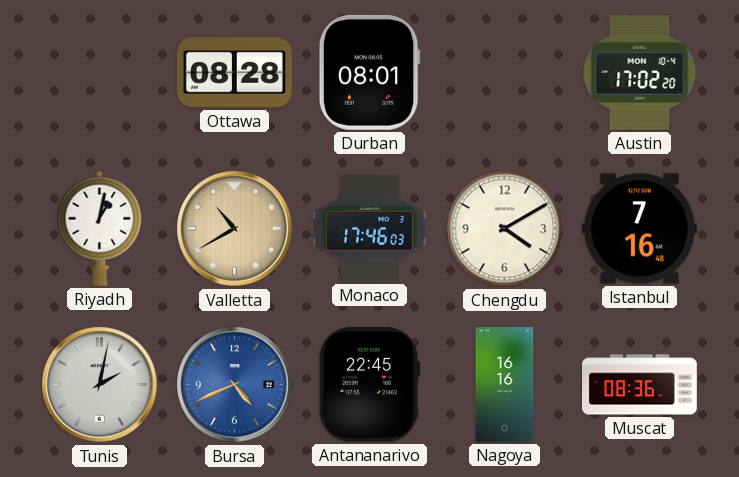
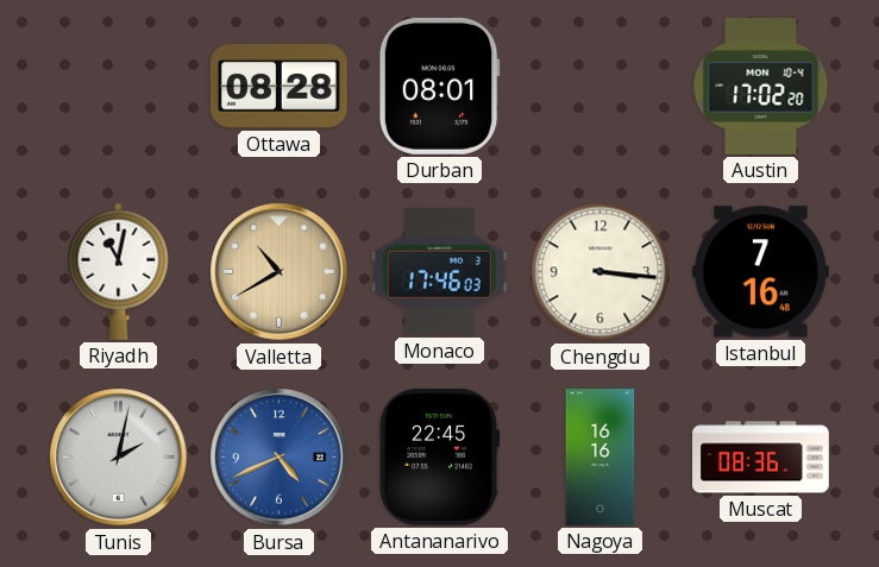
Riyadh: 1:02 -> 11:02
Chengdu: 4:10 -> 3:16
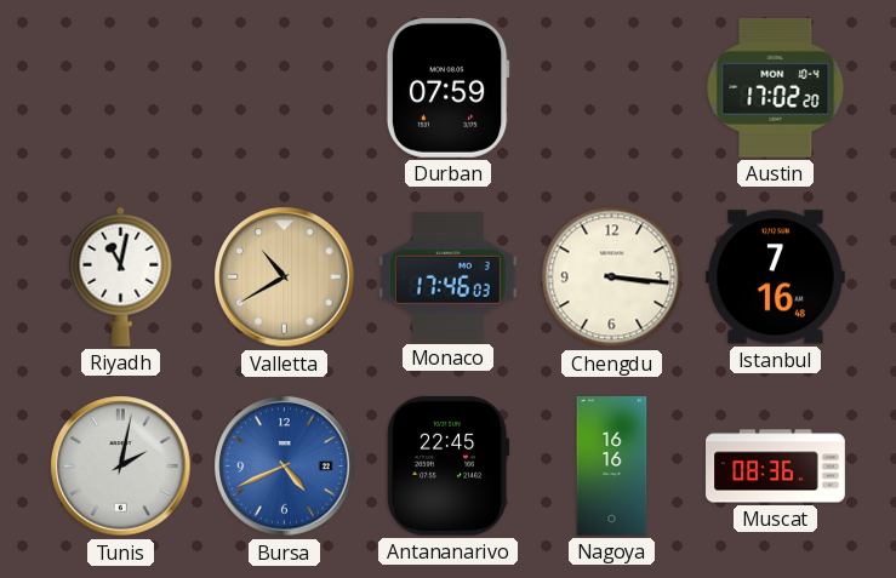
Ottawa: 08:28 -> none
Durban: 08:01 -> 07:59
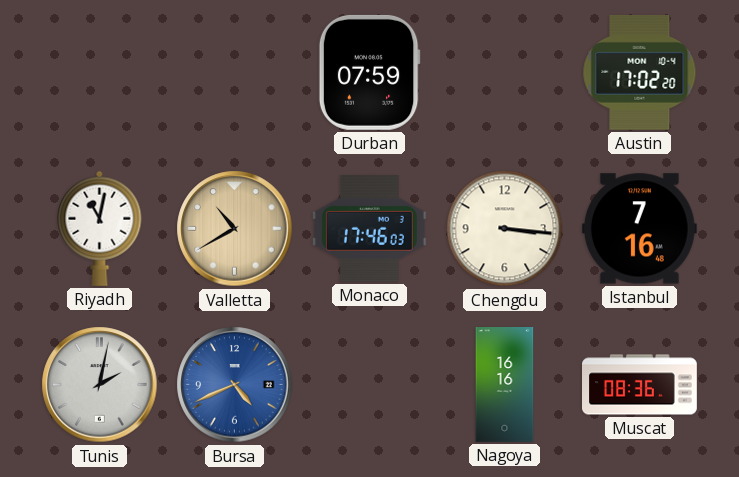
Antananarivo: 22:45 -> none
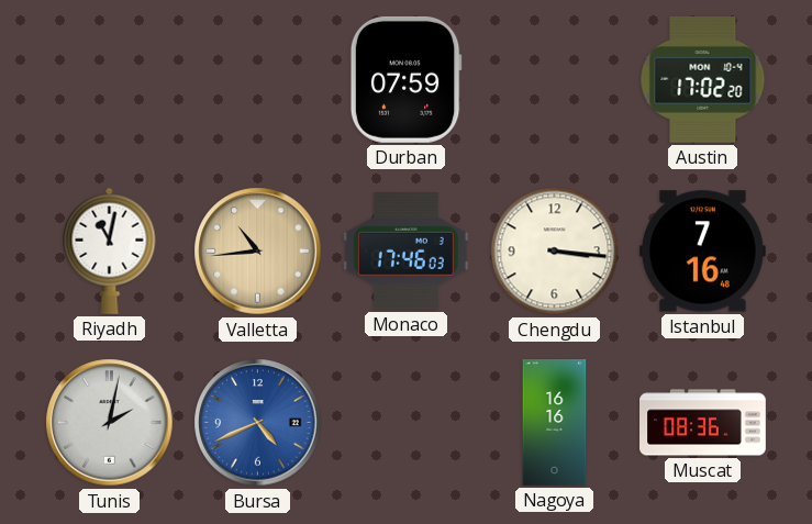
Valletta: 10:40 -> 10:44
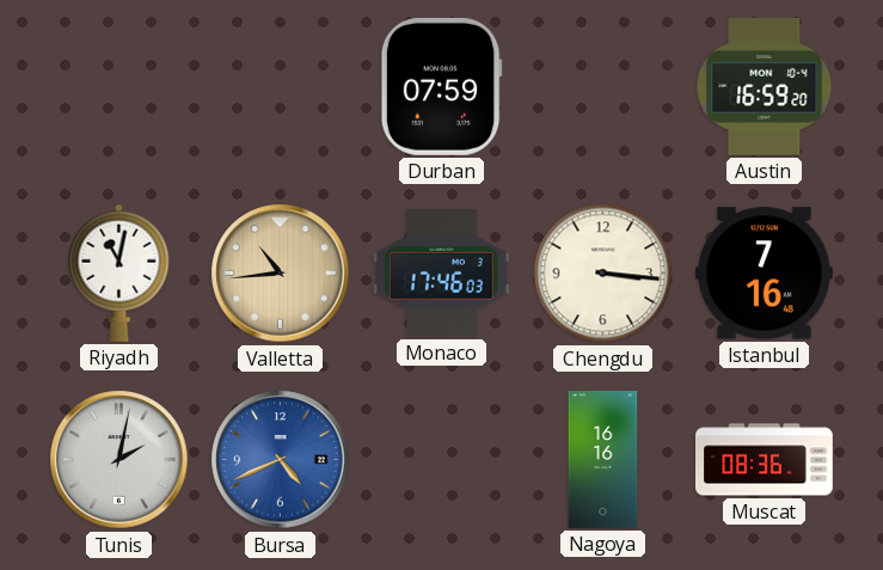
Austin: 17:02 -> 16:59
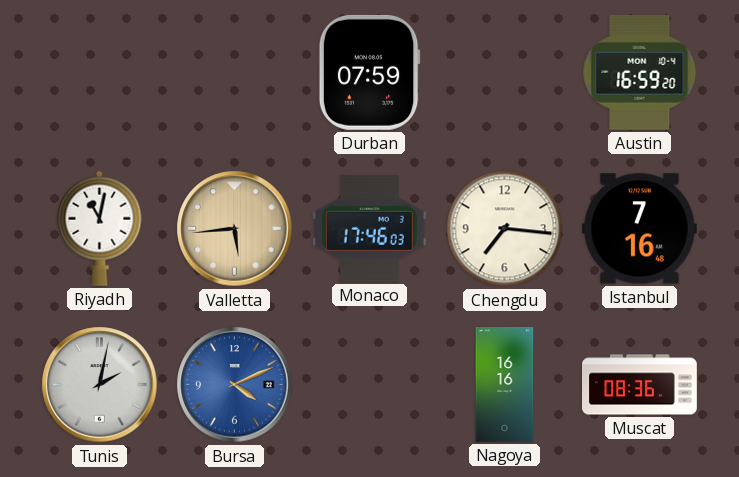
Valletta: 10:44 -> 5:44
Chengdu: 3:16 -> 7:16
Bursa: 4:41 -> 4:11
